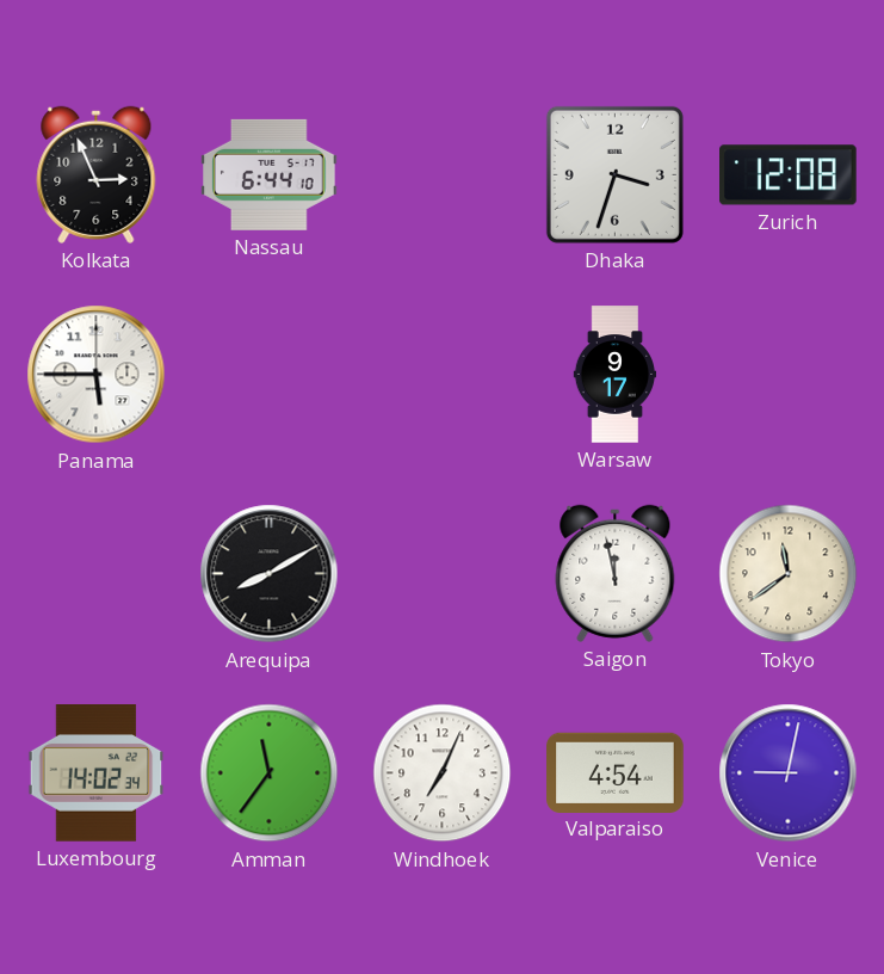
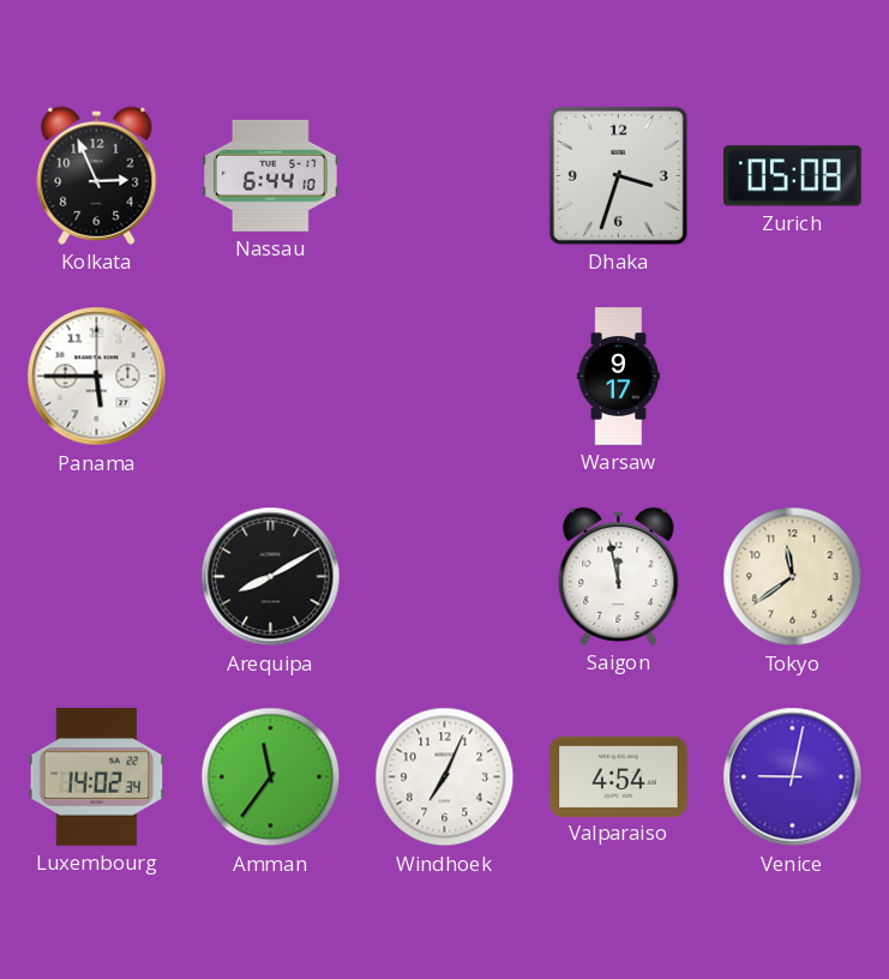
Zurich: 12:08 -> 05:08
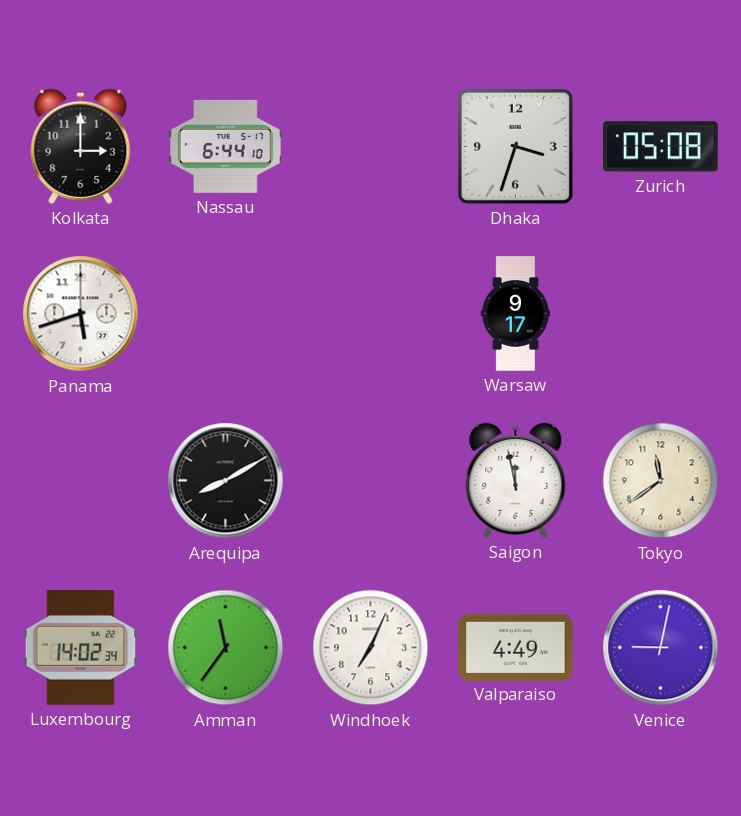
Kolkata: 2:56 -> 3:00
Panama: 5:45 -> 5:42
Valparaiso: 4:54 -> 4:49
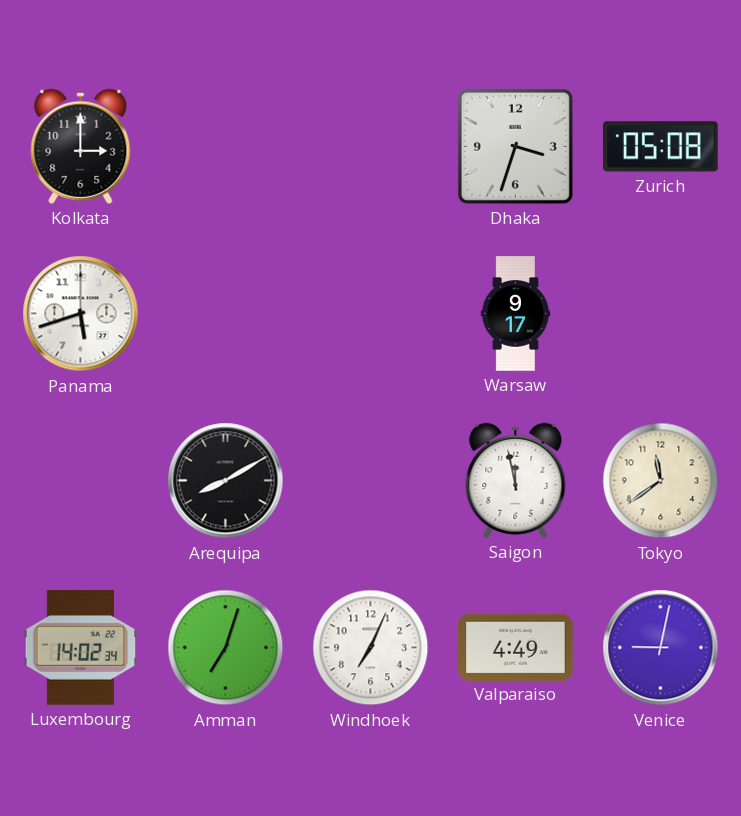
Nassau: 6:44 -> none
Amman: 11:36 -> 7:03
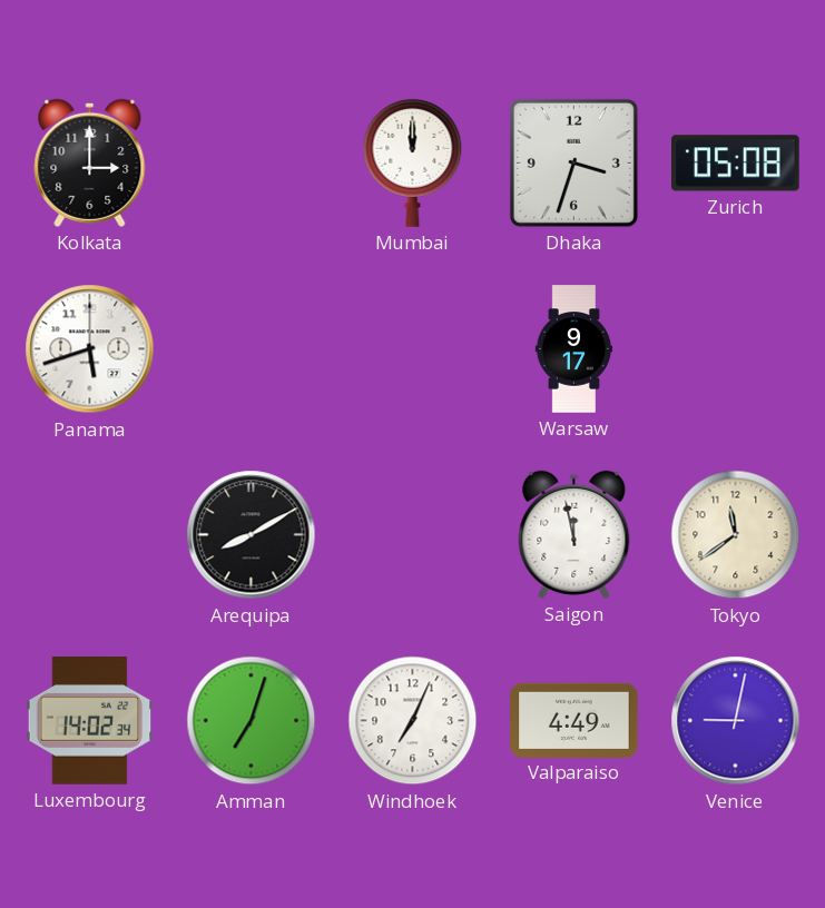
Mumbai: none -> 12:00
